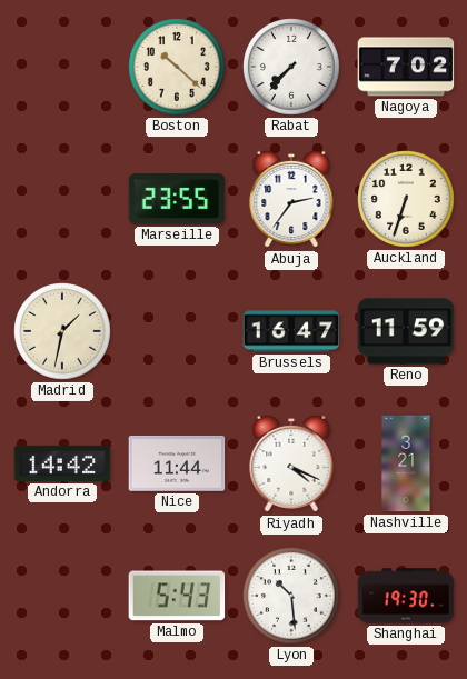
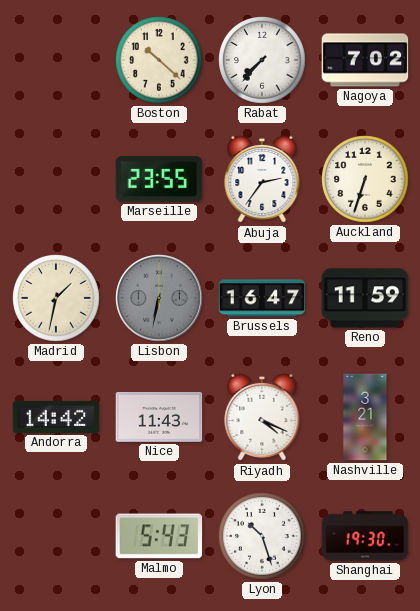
Lisbon: none -> 6:32
Nice: 11:44 -> 11:43
Lyon: 10:29 -> 10:27
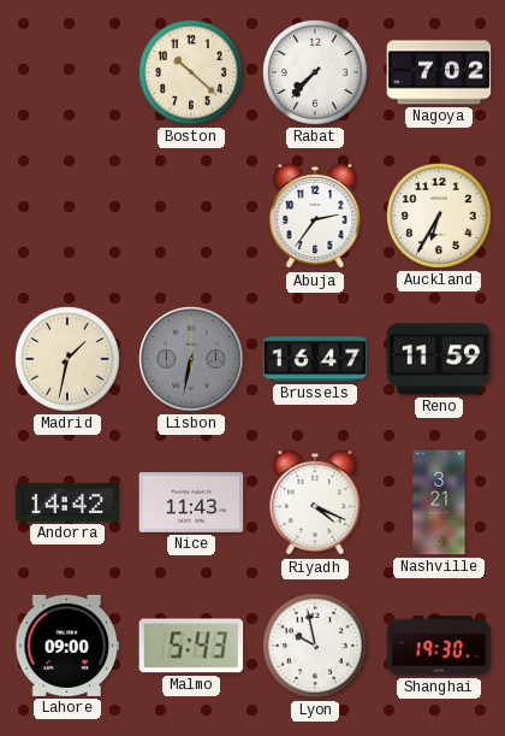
Marseille: 23:55 -> none
Auckland: 6:33 -> 6:35
Lahore: none -> 09:00
Lyon: 10:27 -> 9:58
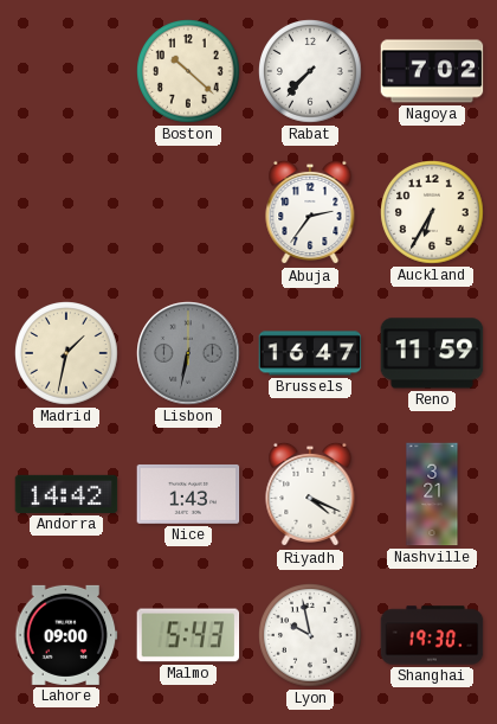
Nice: 11:43 -> 1:43
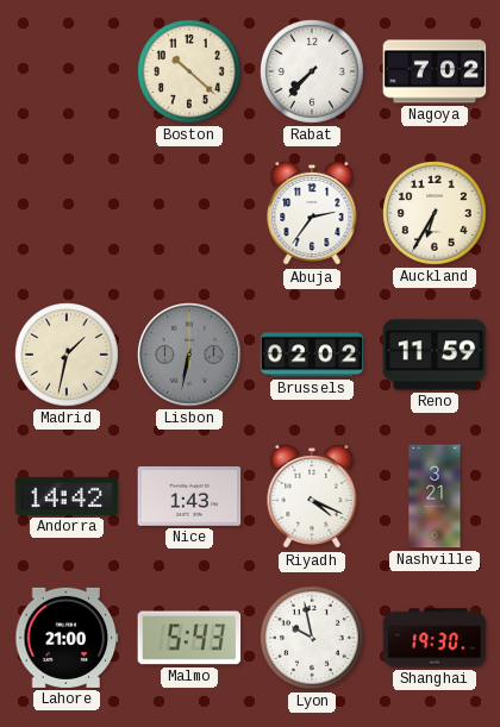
Brussels: 16:47 -> 02:02
Lahore: 09:00 -> 21:00
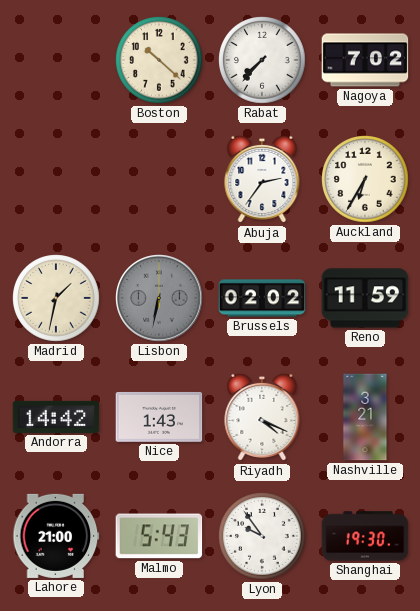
Lyon: 9:58 -> 9:54
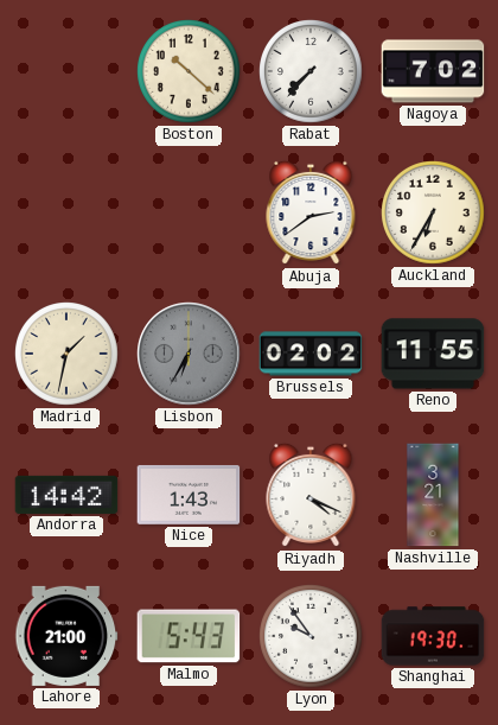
Abuja: 2:36 -> 2:39
Lisbon: 6:32 -> 6:35
Reno: 11:59 -> 11:55
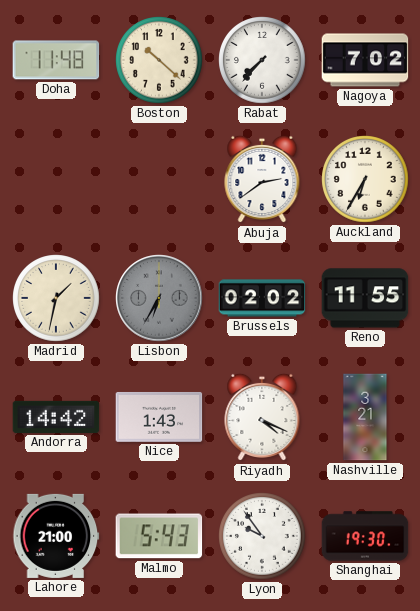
Doha: none -> 11:48
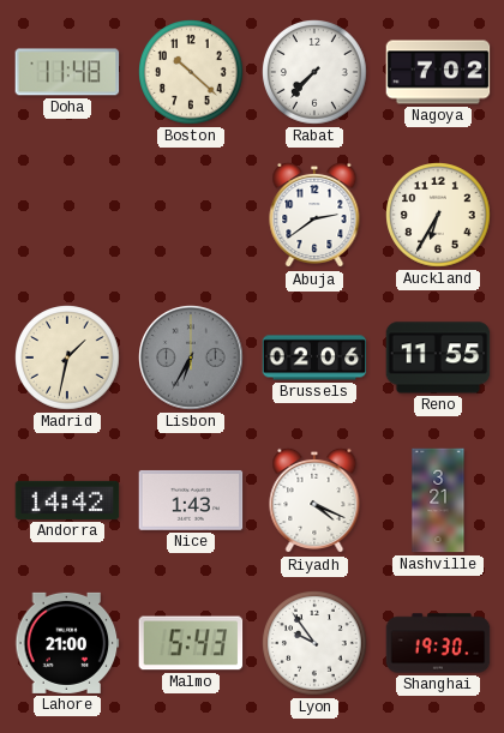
Brussels: 02:02 -> 02:06
